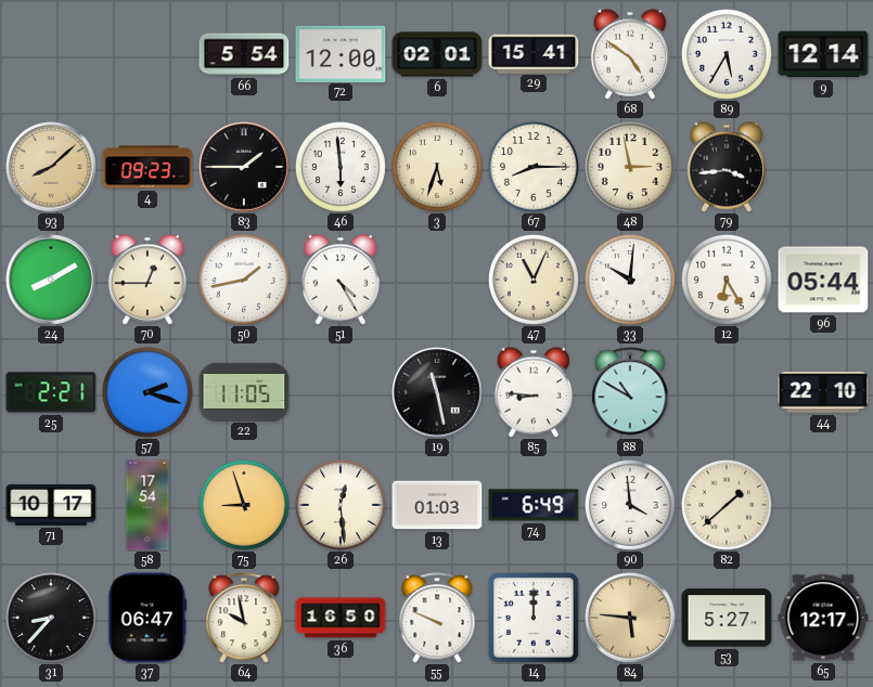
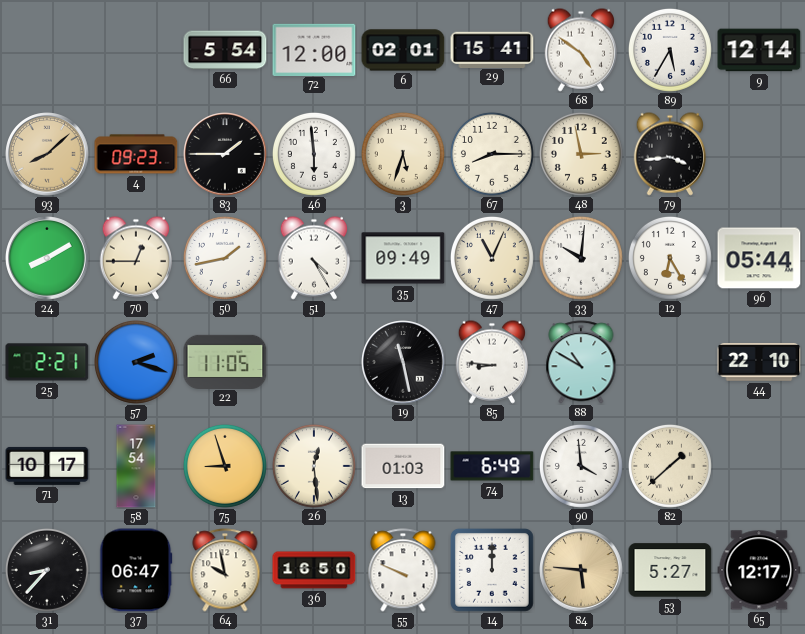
35: none -> 09:49
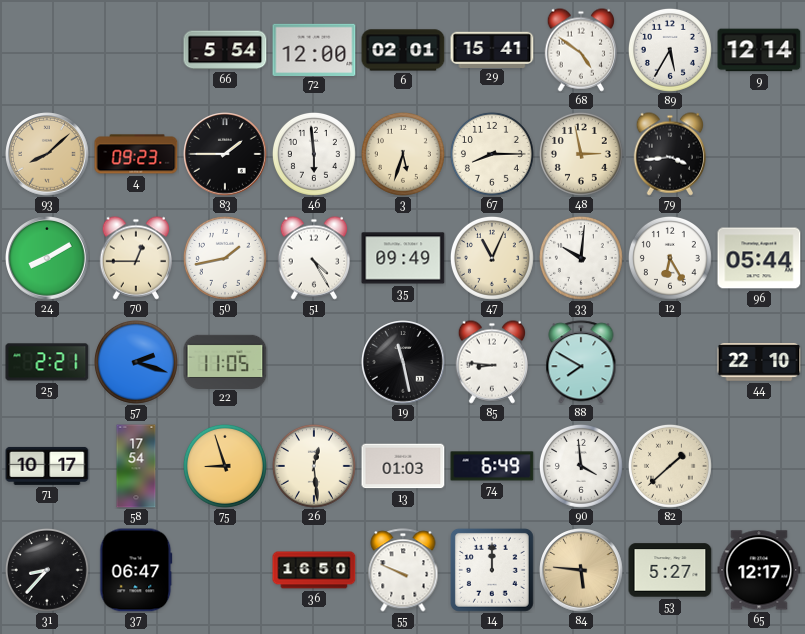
88: 10:50 -> 7:50
64: 9:58 -> none
